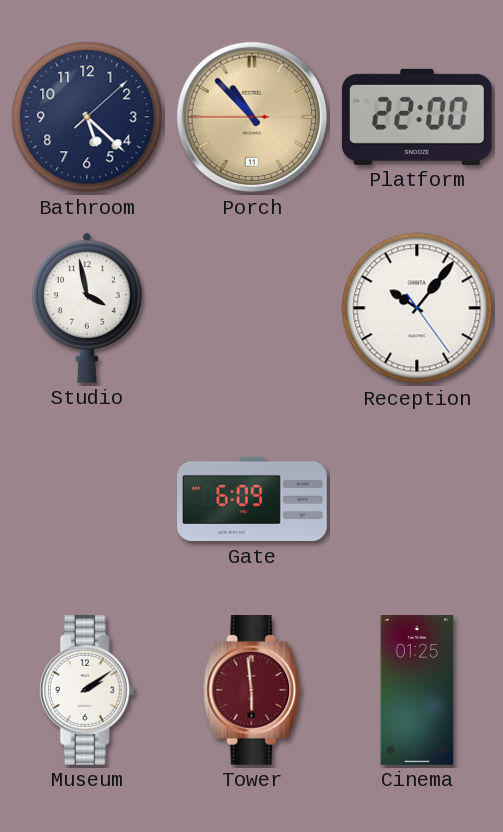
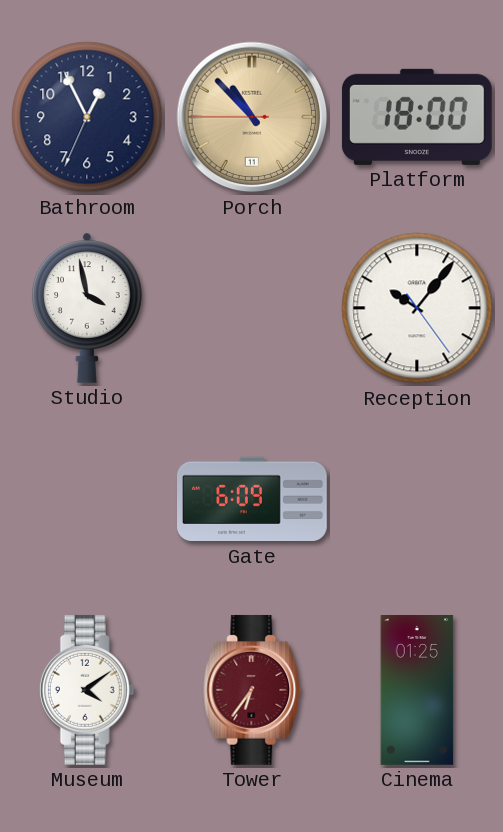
Bathroom: 5:22 -> 12:55
Platform: 22:00 -> 18:00
Museum: 2:09 -> 4:09
Tower: 5:59 -> 6:36
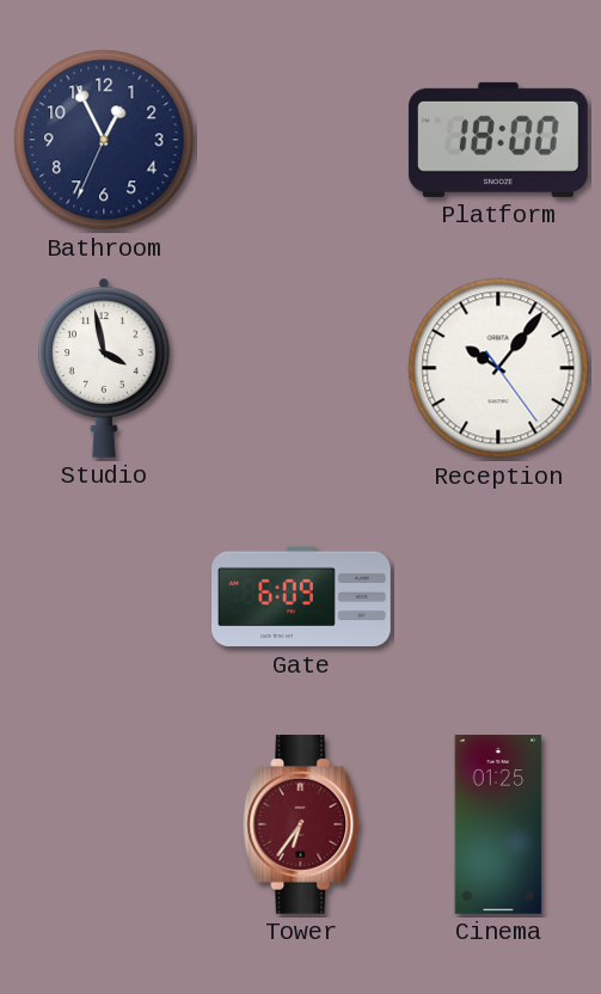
Porch: 10:52 -> none
Museum: 4:09 -> none
